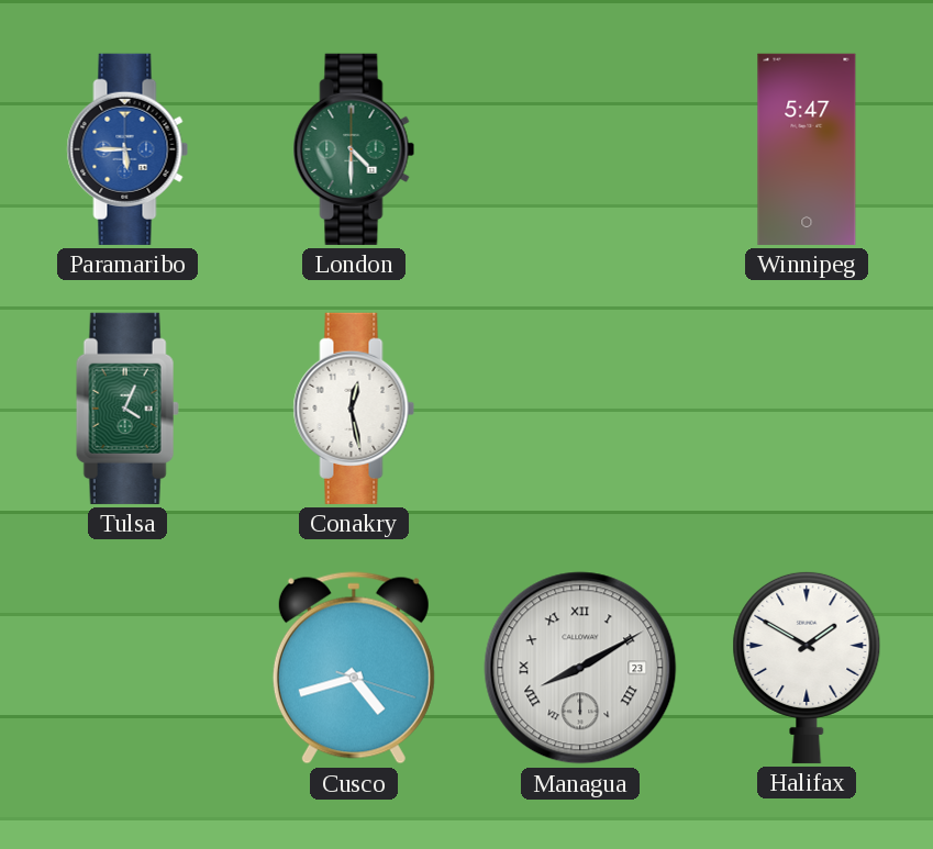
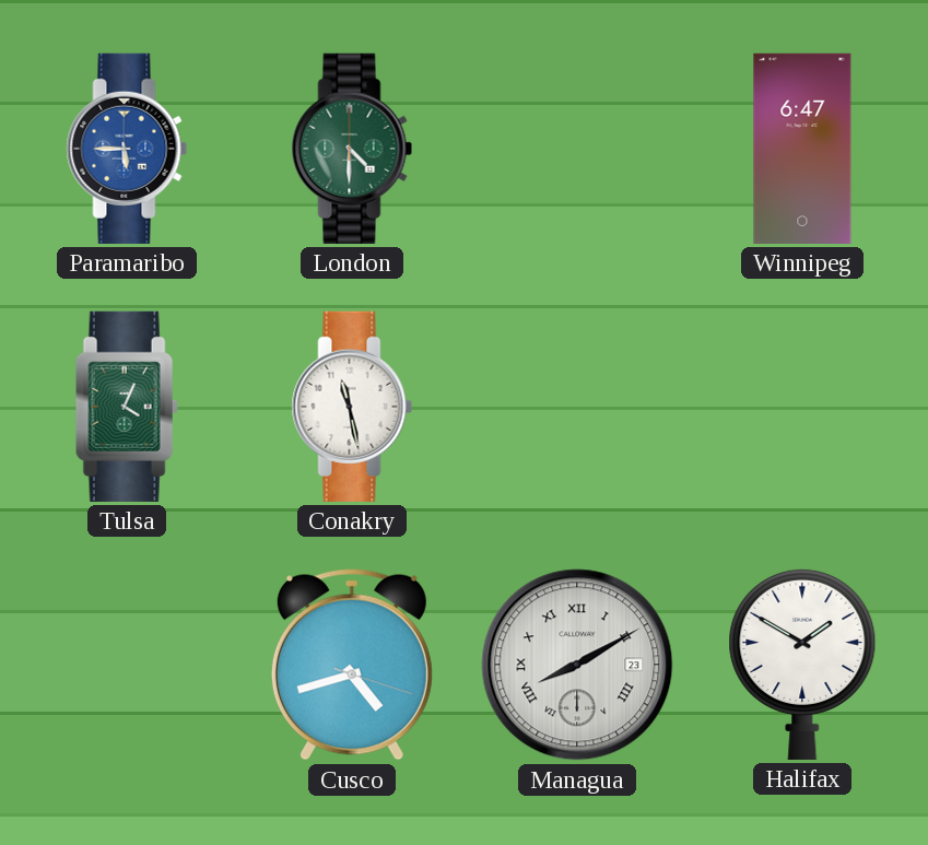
Winnipeg: 5:47 -> 6:47
Conakry: 12:28 -> 11:28
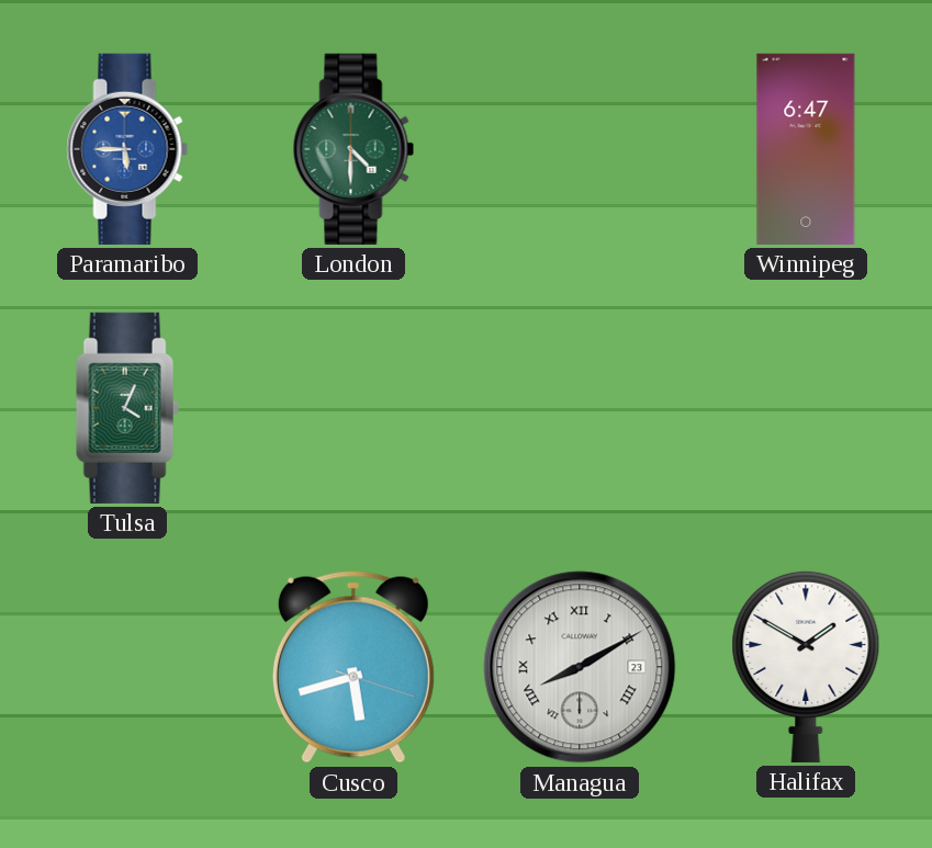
Conakry: 11:28 -> none
Cusco: 4:42 -> 5:42
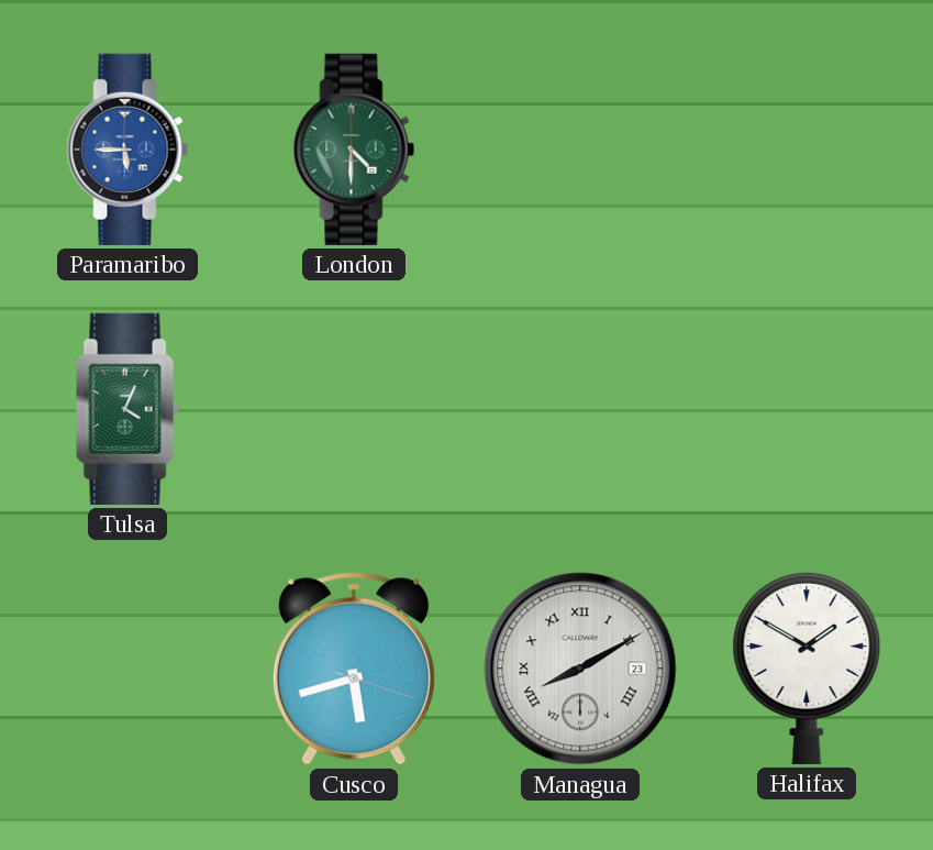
Winnipeg: 6:47 -> none
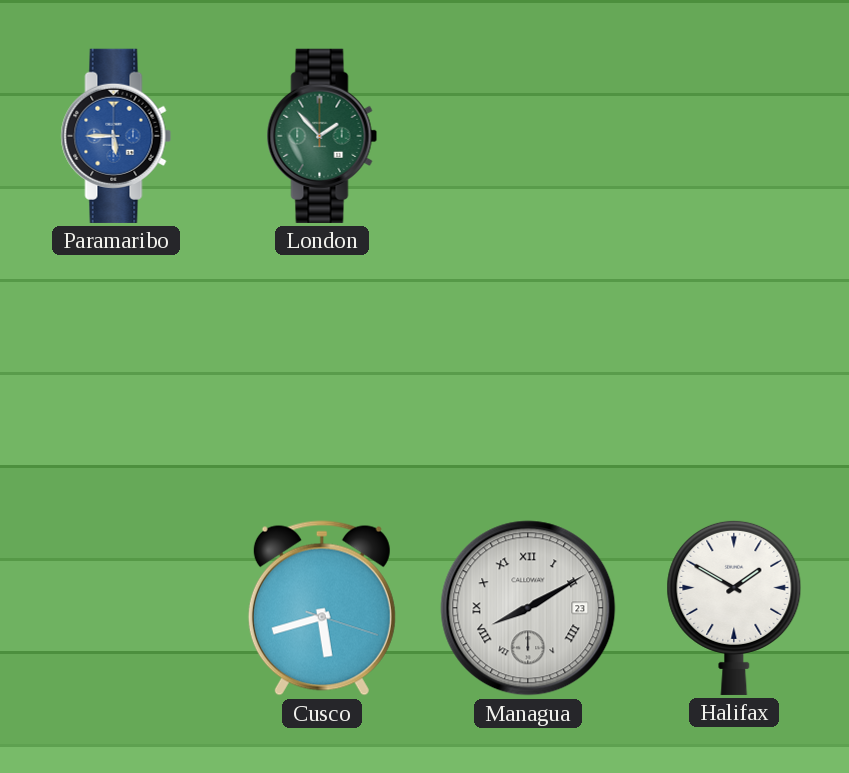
London: 4:30 -> 1:53
Tulsa: 4:04 -> none
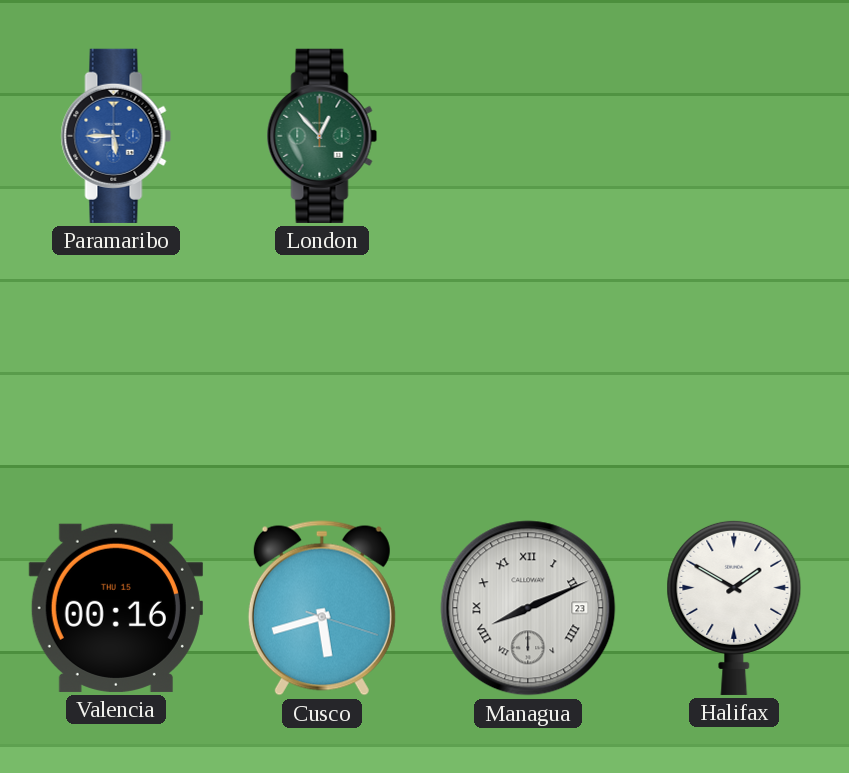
London: 1:53 -> 12:53
Valencia: none -> 00:16
Managua: 8:10 -> 8:11
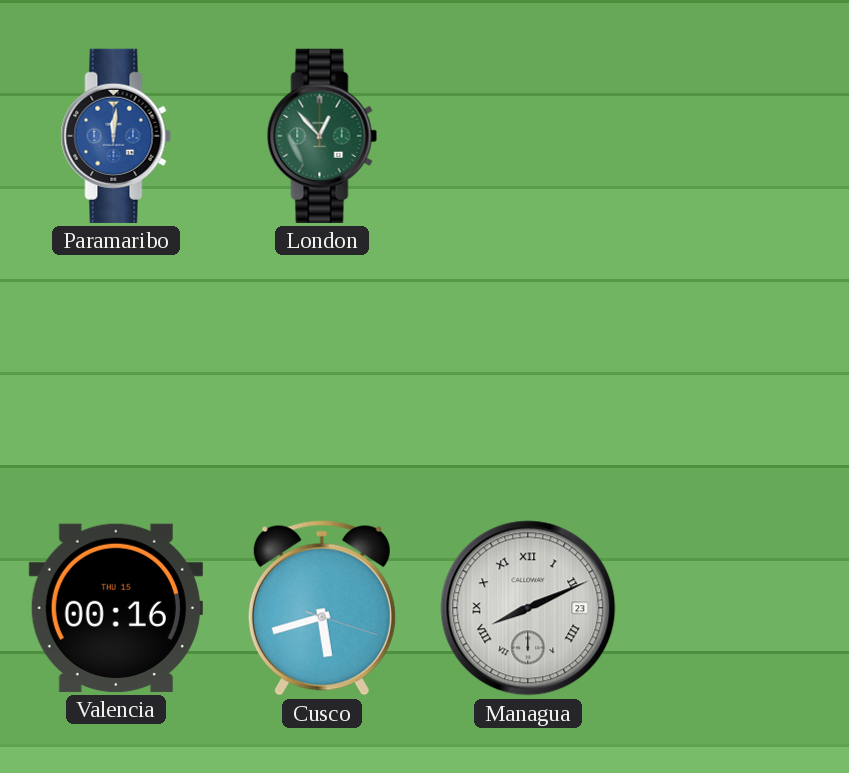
Paramaribo: 5:45 -> 12:01
Halifax: 1:50 -> none
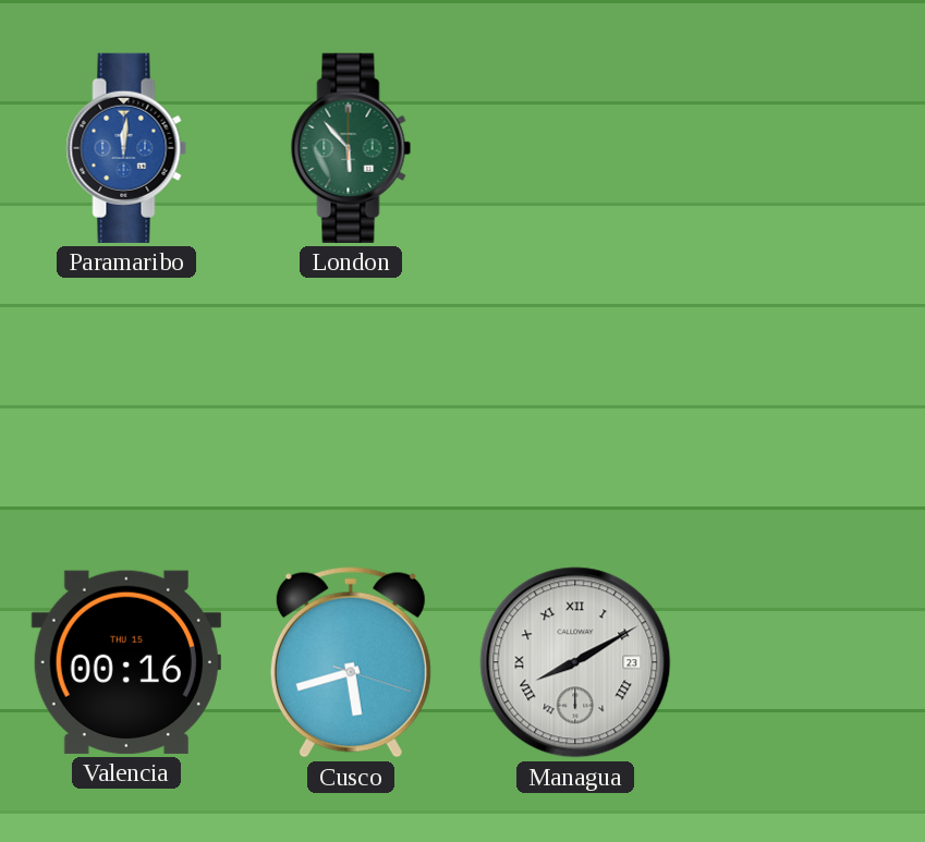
London: 12:53 -> 5:53
Managua: 8:11 -> 8:10
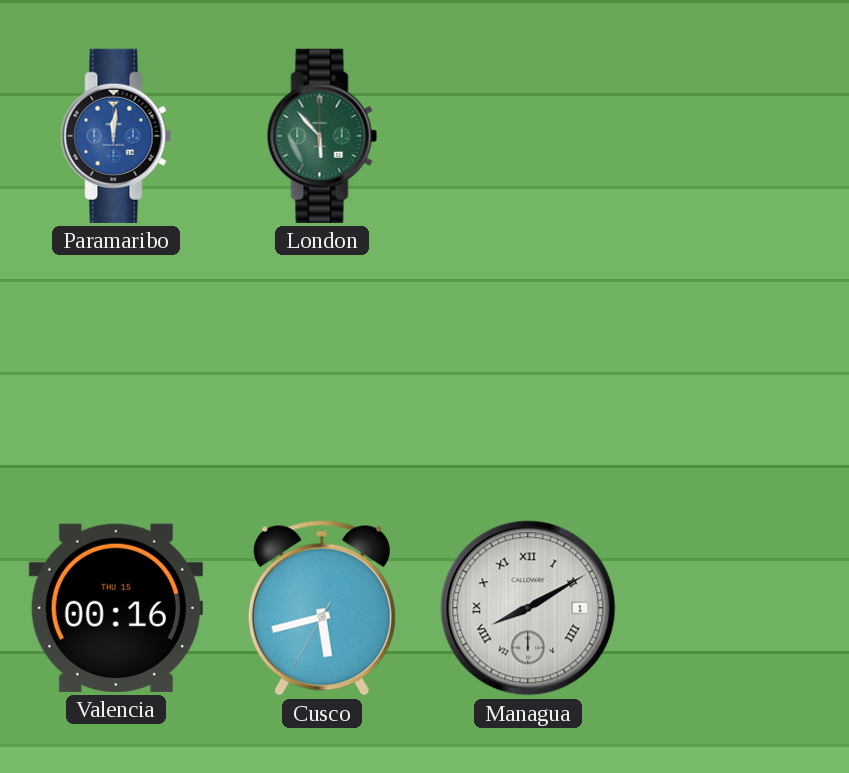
Cusco: 5:42:18 -> 5:42:35
Managua date: 23 -> 1
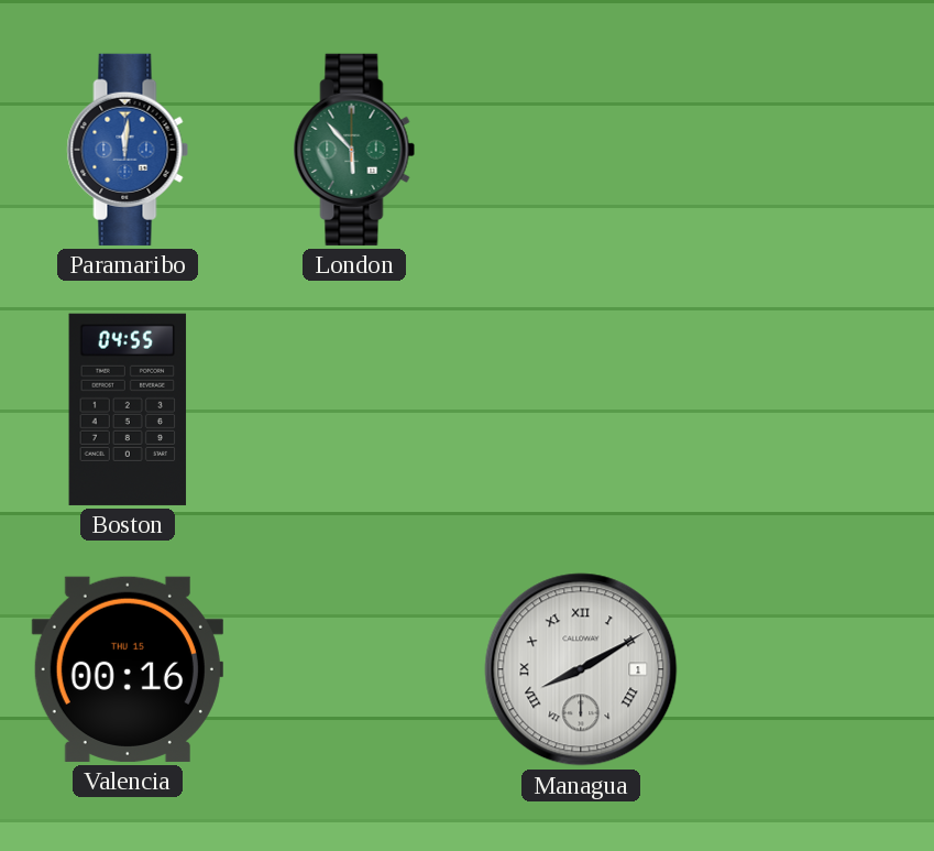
Boston: none -> 04:55
Cusco: 5:42 -> none
